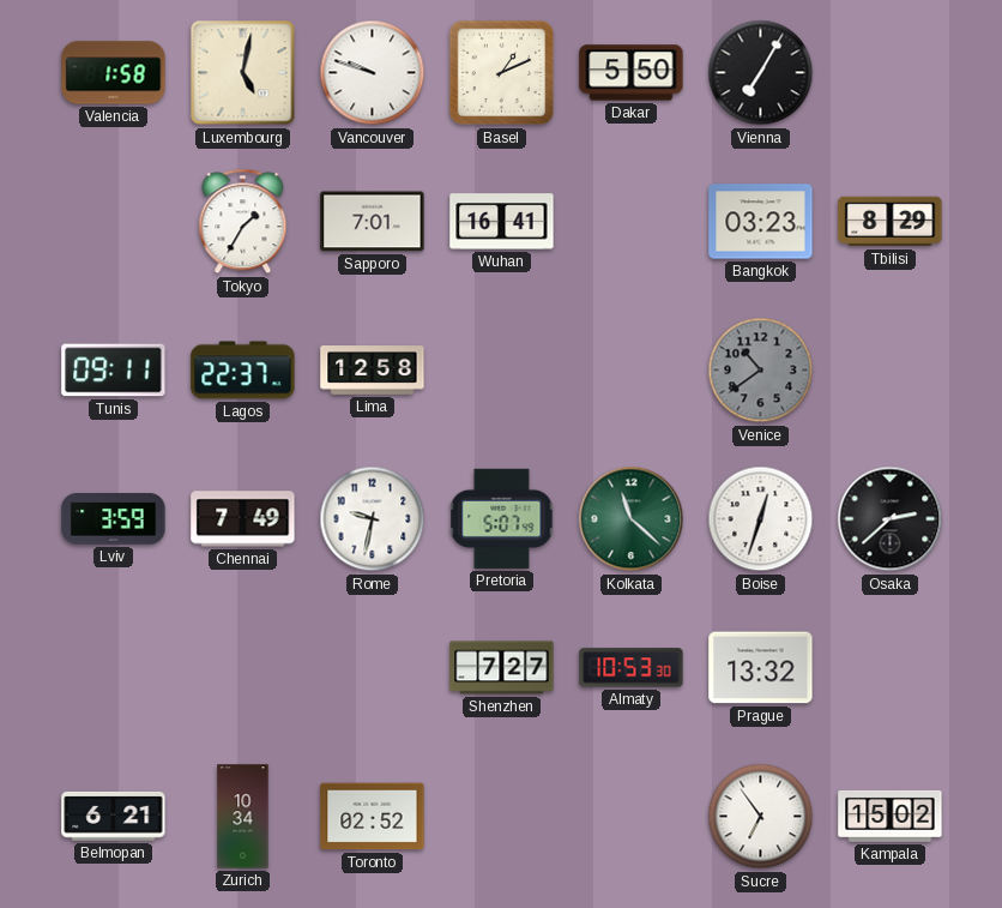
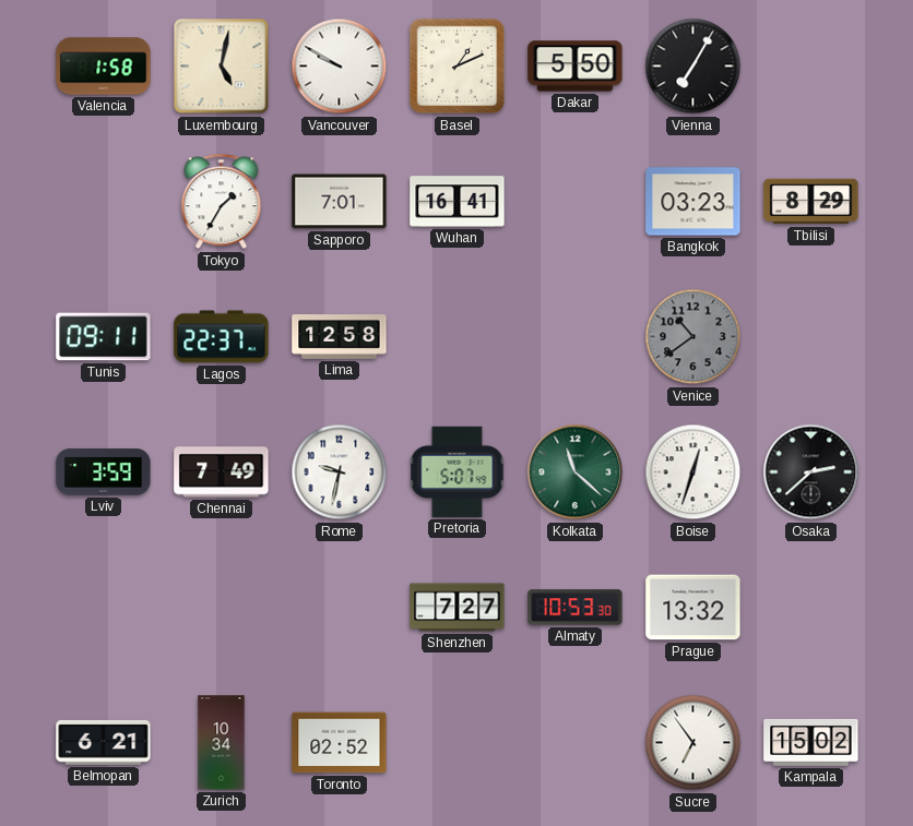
Vancouver: 9:48 -> 9:50
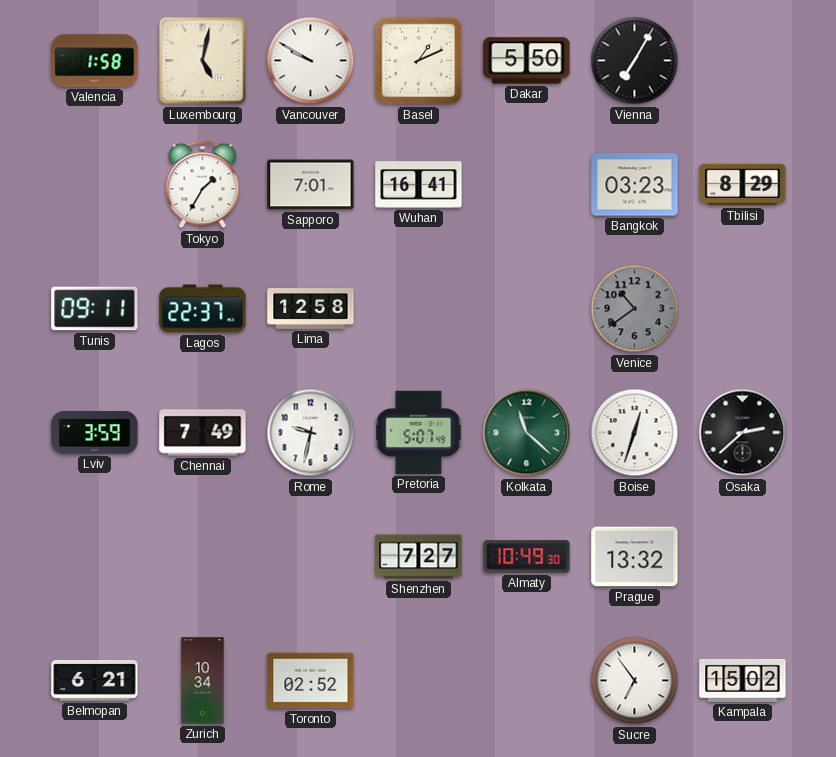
Almaty: 10:53 -> 10:49
